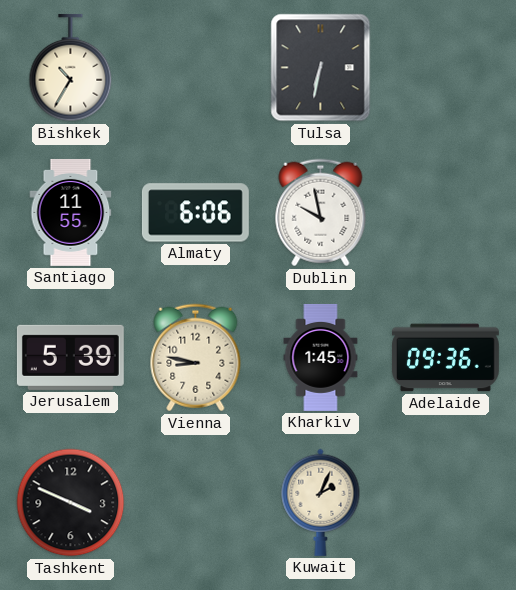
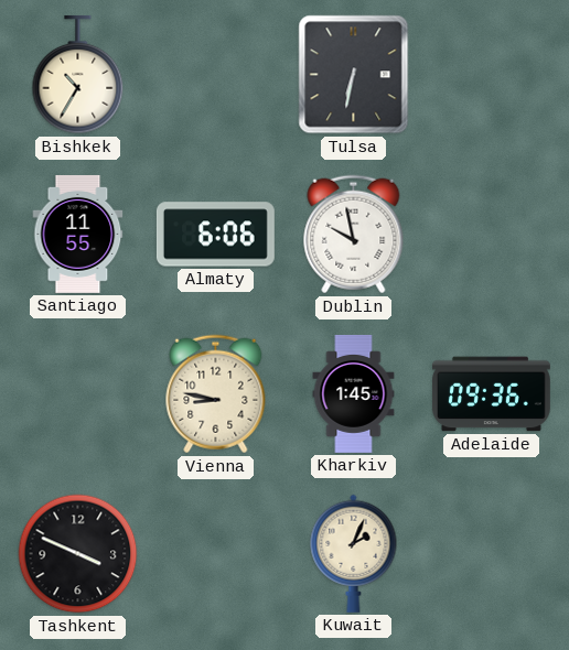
Jerusalem: 5:39 -> none
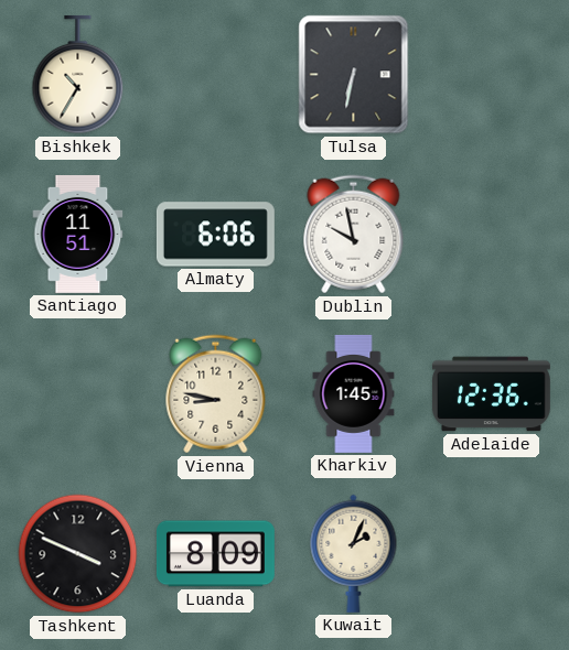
Santiago: 11:55 -> 11:51
Adelaide: 09:36 -> 12:36
Luanda: none -> 8:09
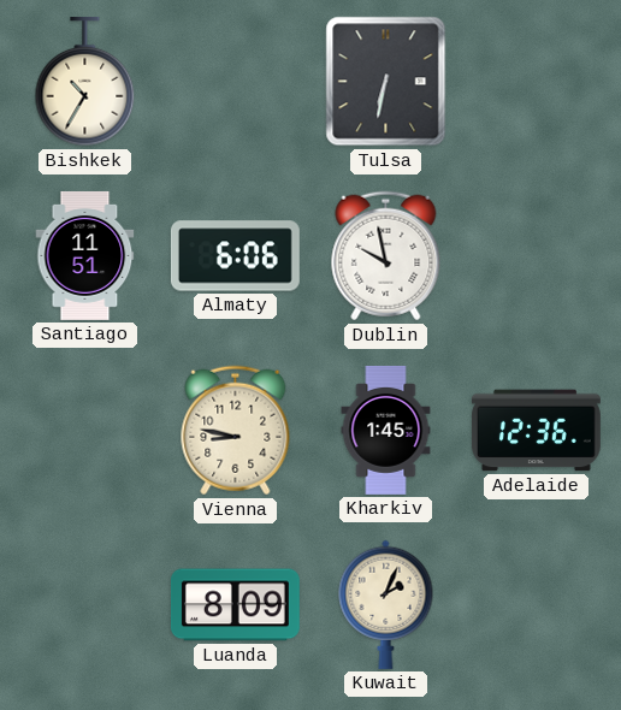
Tashkent: 3:49 -> none
